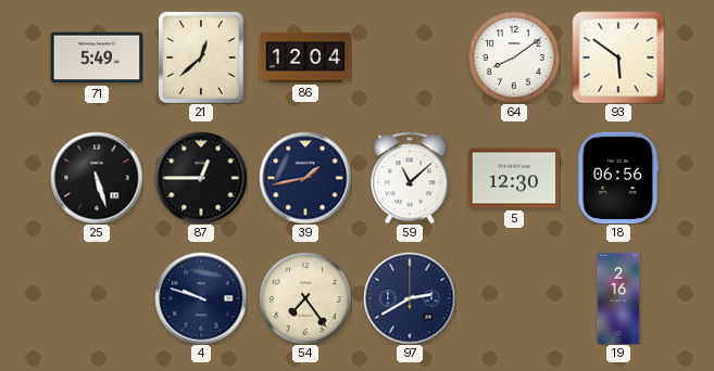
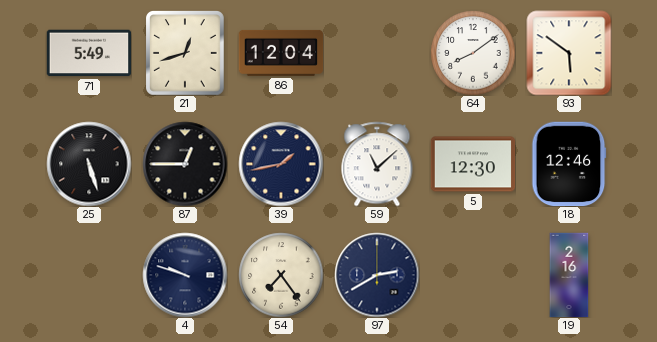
21: 12:38 -> 12:42
18: 06:56 -> 12:46
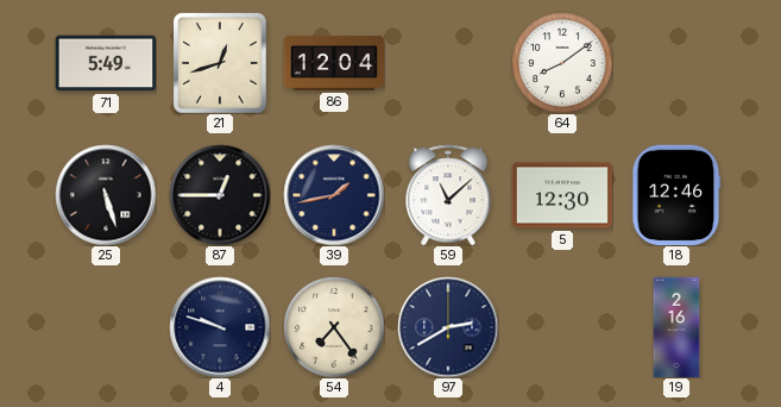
93: 5:51 -> none
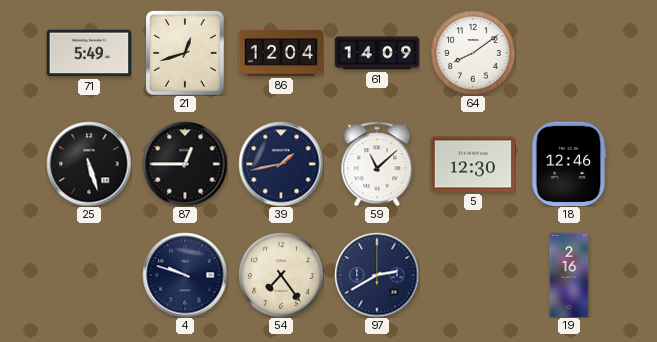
61: none -> 14:09
